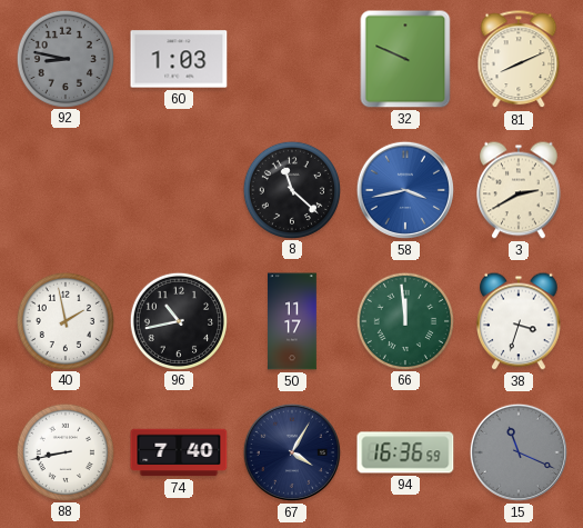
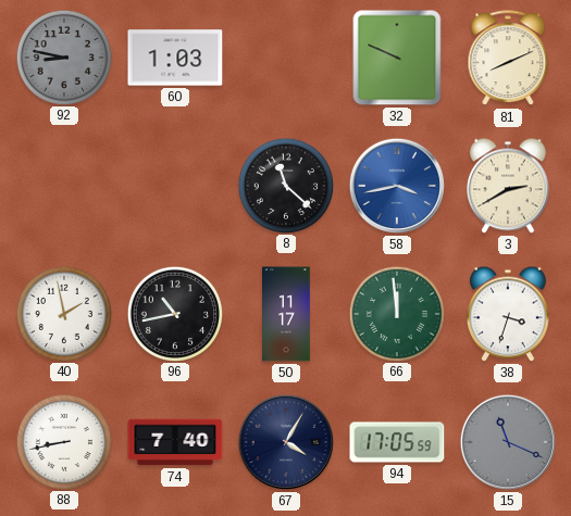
94: 16:36 -> 17:05
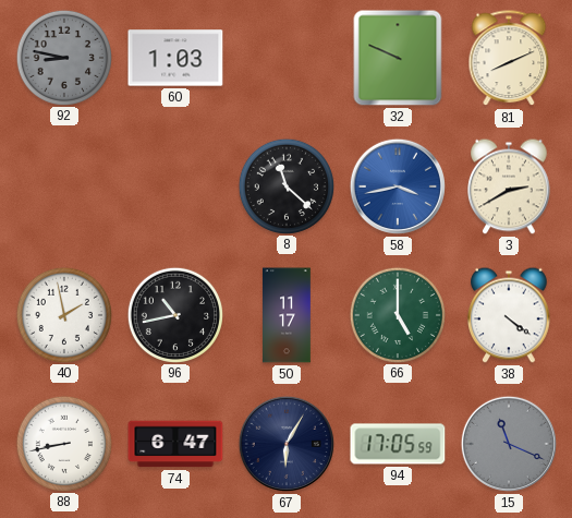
66: 11:59 -> 5:00
38: 3:33 -> 4:21
74: 7:40 -> 6:47
67: 4:05 -> 6:05
